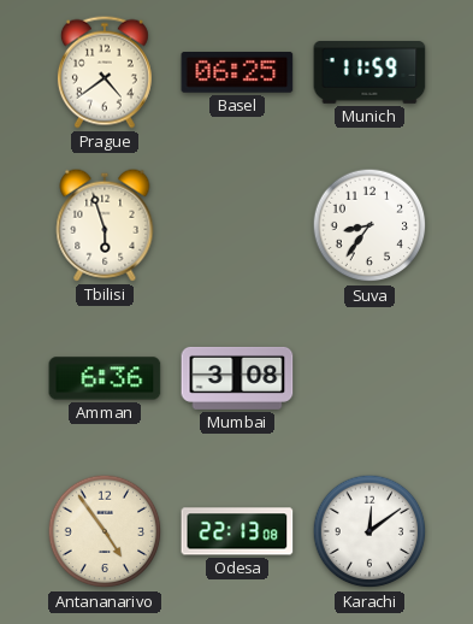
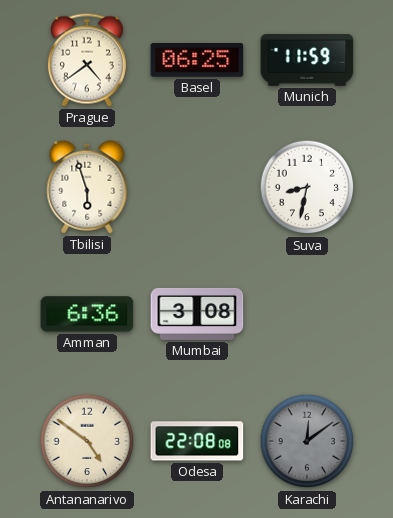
Suva: 8:36 -> 8:32
Antananarivo: 4:54 -> 4:51
Odesa: 22:13 -> 22:08
Karachi dial: white -> grey
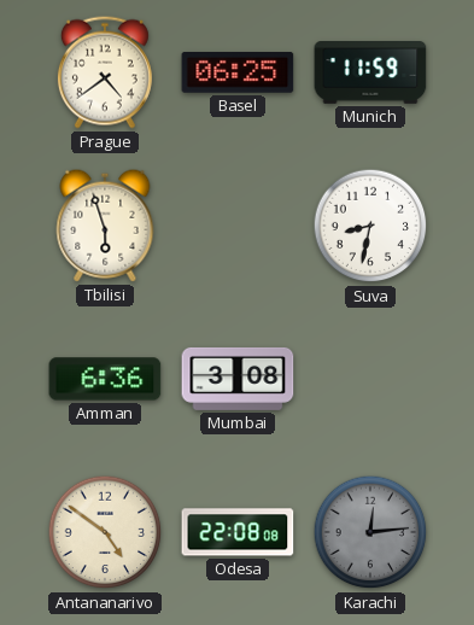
Karachi: 12:09 -> 12:14
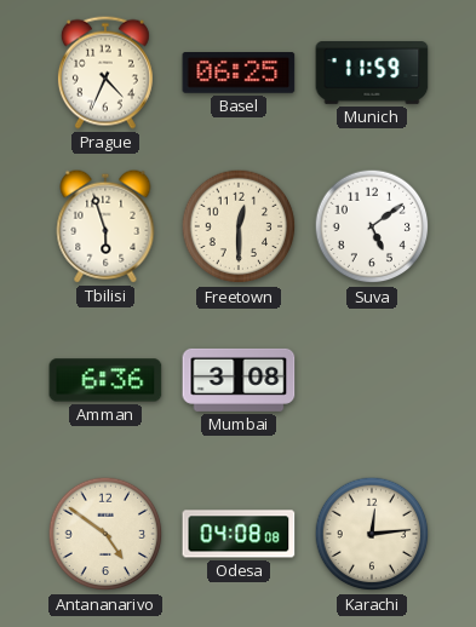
Prague: 4:39 -> 4:34
Freetown: none -> 12:30
Suva: 8:32 -> 5:09
Odesa: 22:08 -> 04:08
Karachi dial: grey -> cream
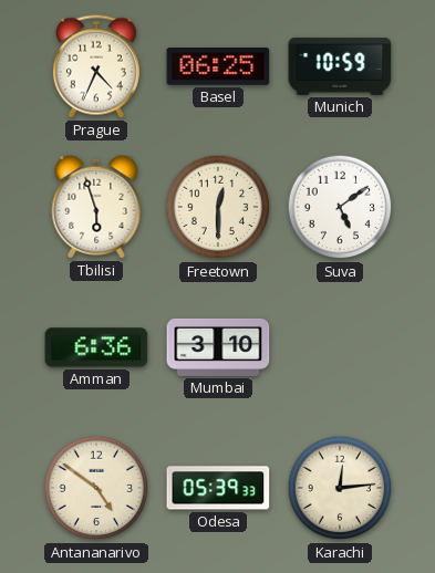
Munich: 11:59 -> 10:59
Mumbai: 3:08 -> 3:10
Odesa: 04:08 -> 05:39
